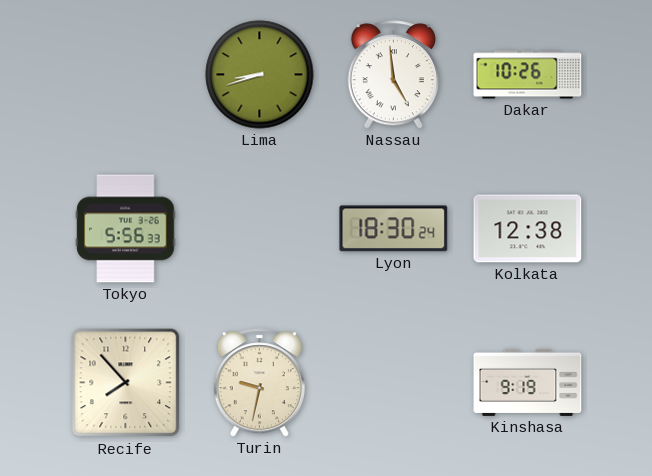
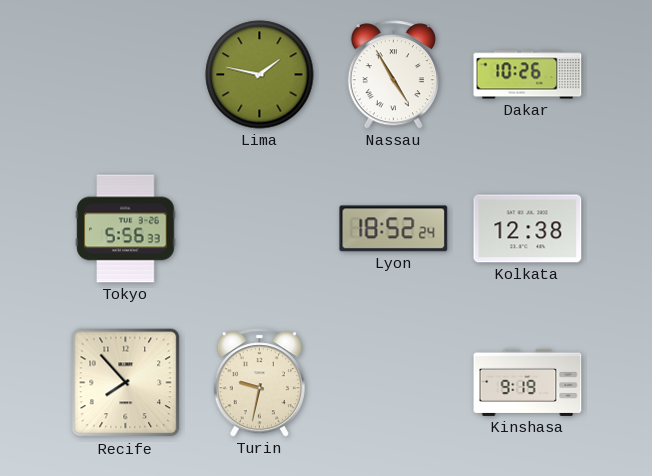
Lima: 8:42 -> 1:47
Nassau: 4:59 -> 4:55
Lyon: 18:30 -> 18:52
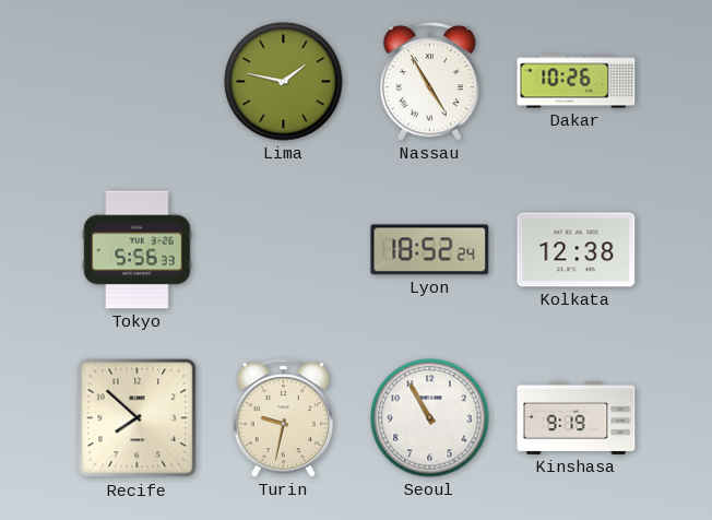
Recife: 7:53 -> 7:52
Seoul: none -> 10:55
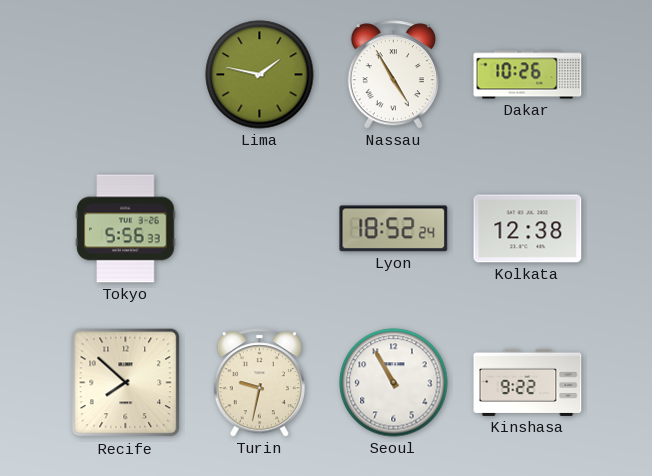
Kinshasa: 9:19 -> 9:22
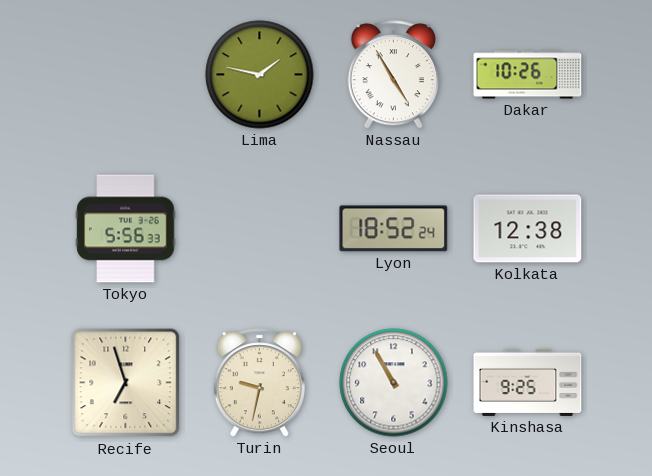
Recife: 7:52 -> 6:57
Kinshasa: 9:22 -> 9:25
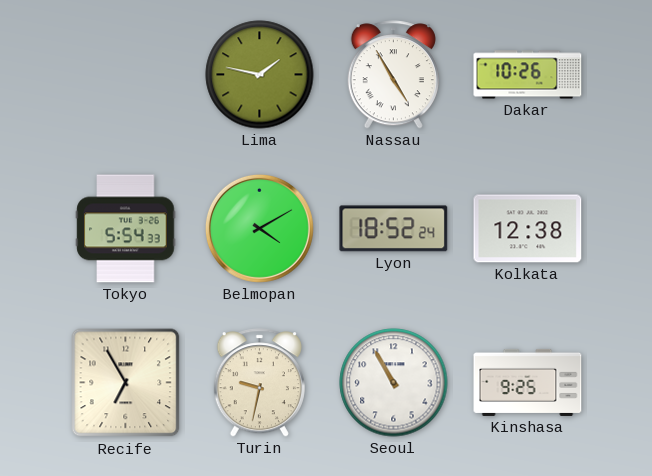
Tokyo: 5:56 -> 5:54
Belmopan: none -> 4:10
Recife: 6:57 -> 6:55
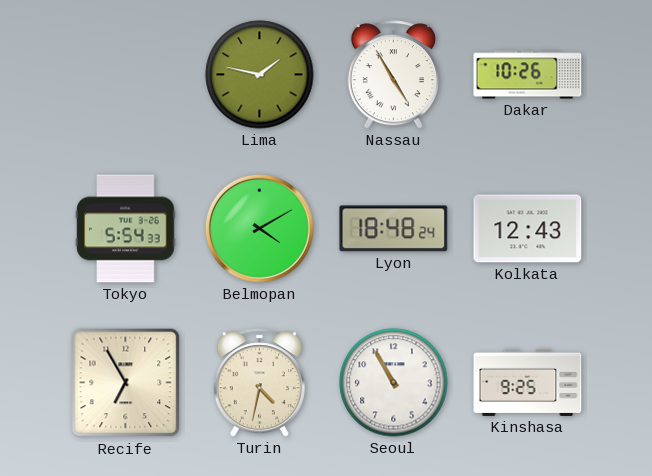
Lyon: 18:52 -> 18:48
Kolkata: 12:38 -> 12:43
Turin: 9:32 -> 4:32
